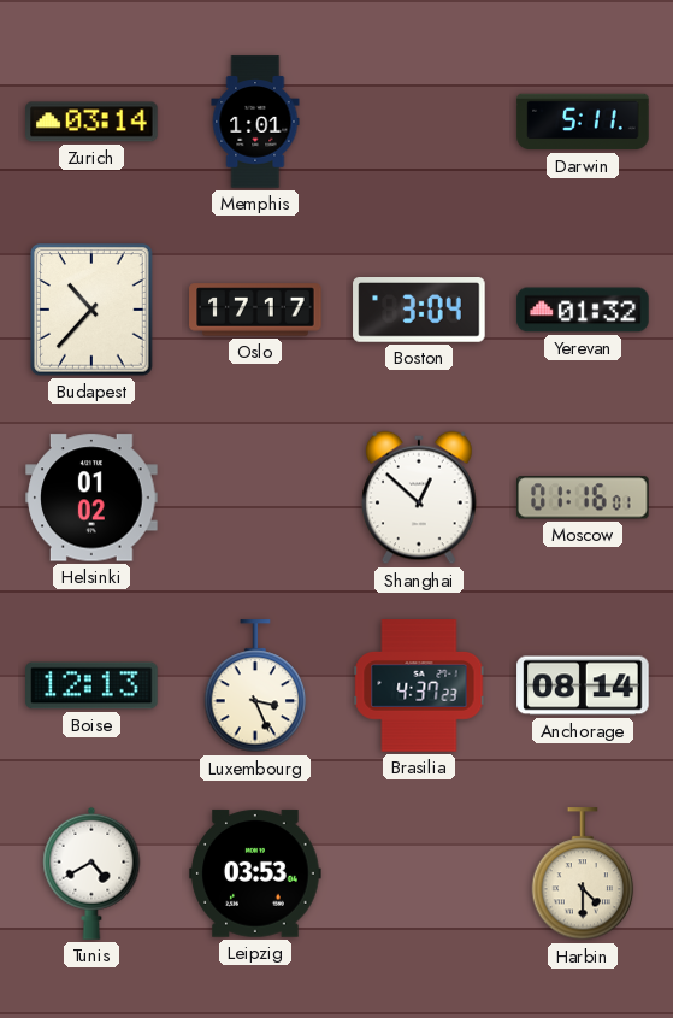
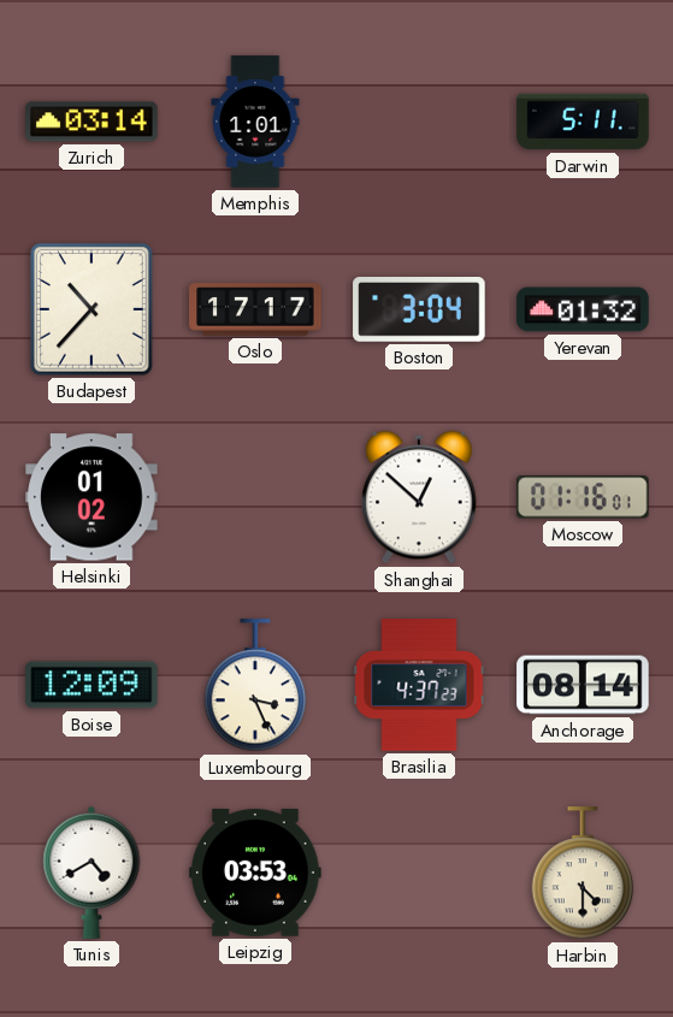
Boise: 12:13 -> 12:09
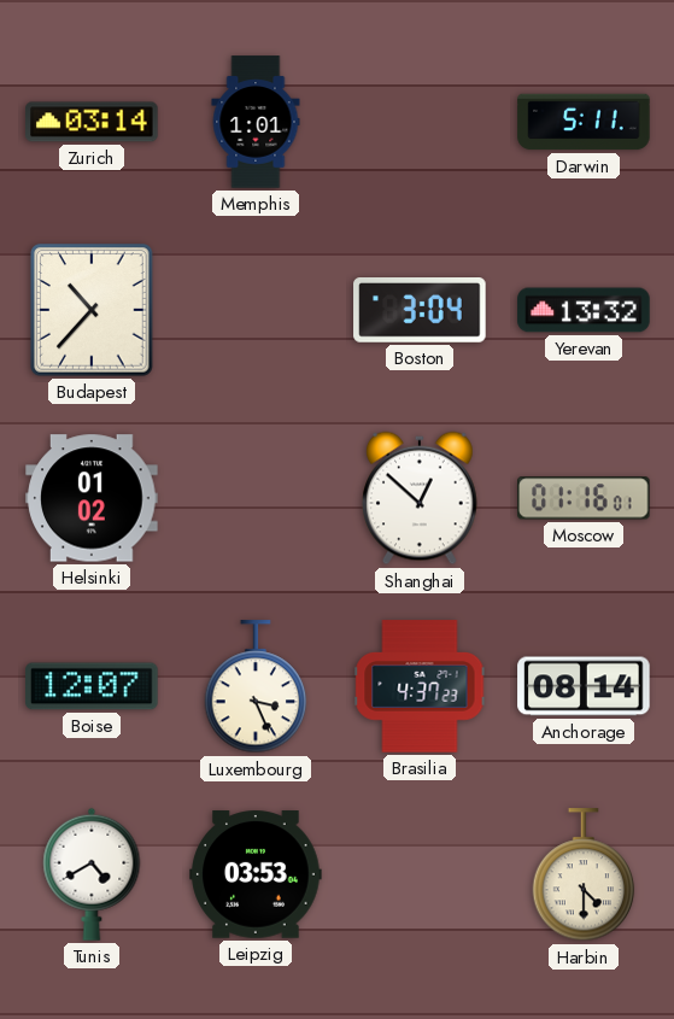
Oslo: 17:17 -> none
Yerevan: 01:32 -> 13:32
Boise: 12:09 -> 12:07
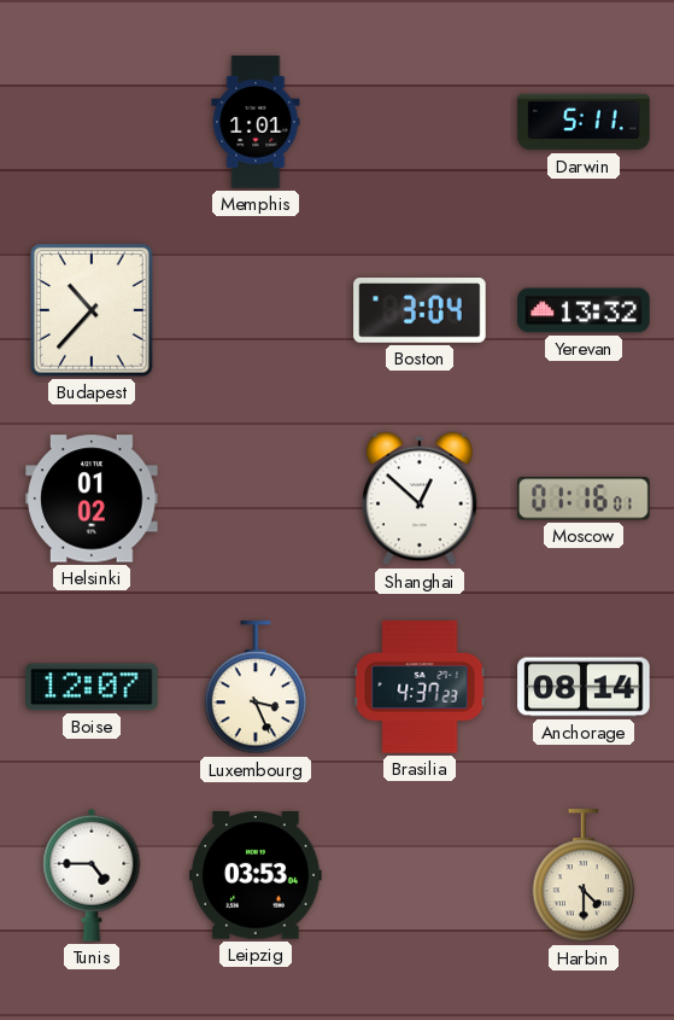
Zurich: 03:14 -> none
Tunis: 4:40 -> 4:45
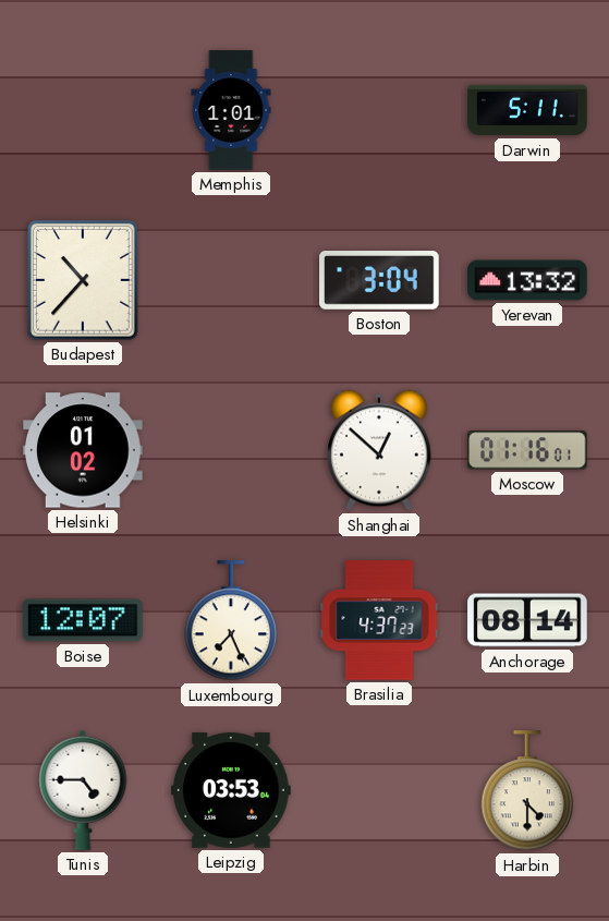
Luxembourg: 3:26 -> 7:26
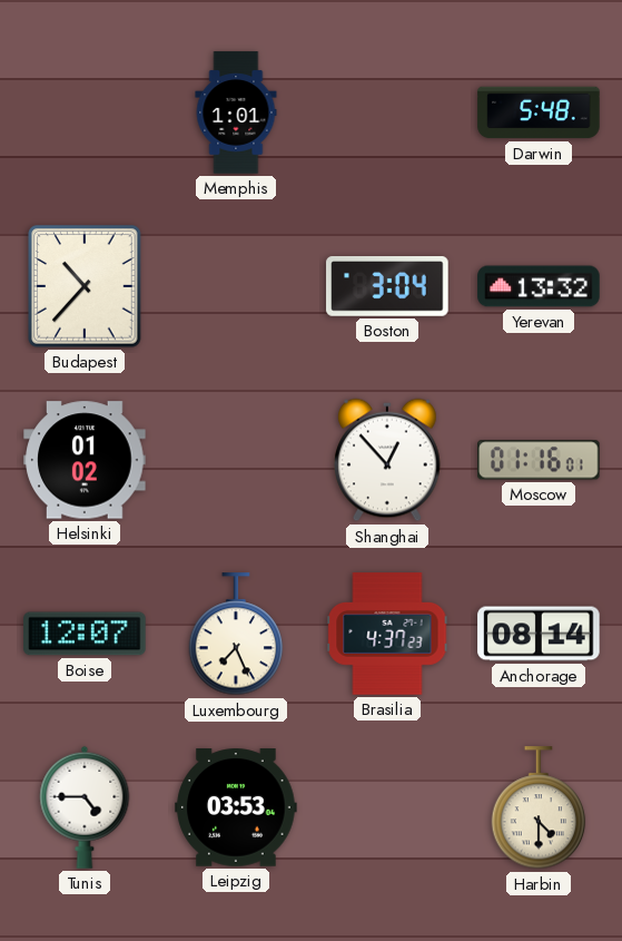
Darwin: 5:11 -> 5:48
Shanghai: 12:52 -> 12:53
